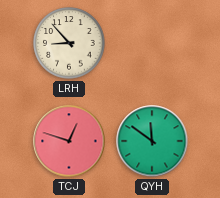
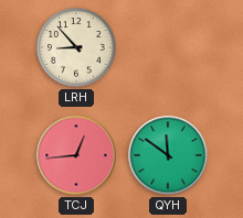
TCJ: 12:48 -> 12:44
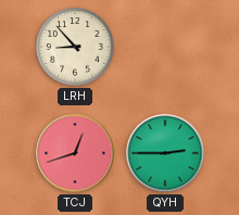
TCJ: 12:44 -> 12:42
QYH: 11:51 -> 2:45
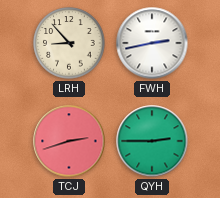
FWH: none -> 2:43
TCJ: 12:42 -> 2:42
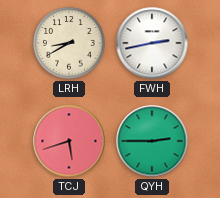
LRH: 8:53 -> 8:40
TCJ: 2:42 -> 5:42
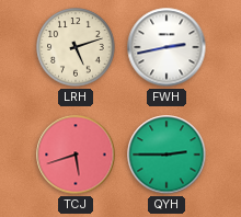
LRH: 8:40 -> 5:12
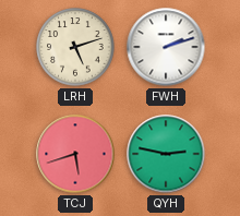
FWH: 2:43 -> 2:12
QYH: 2:45 -> 2:47
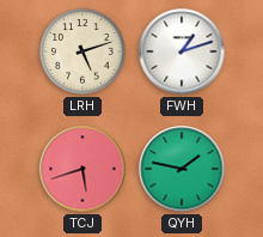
FWH: 2:12 -> 1:12
QYH: 2:47 -> 1:47
